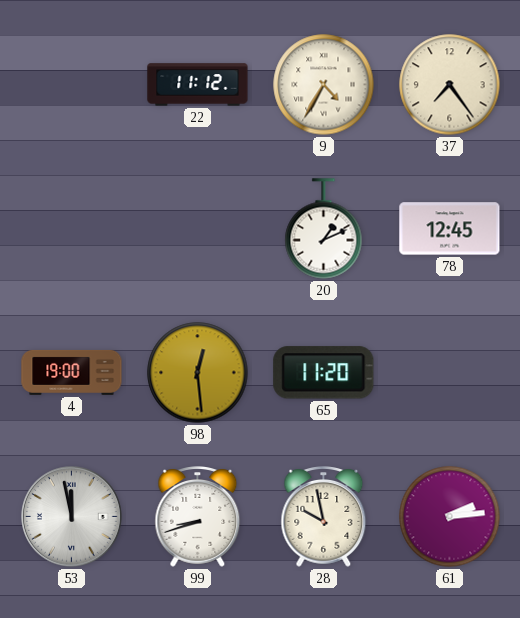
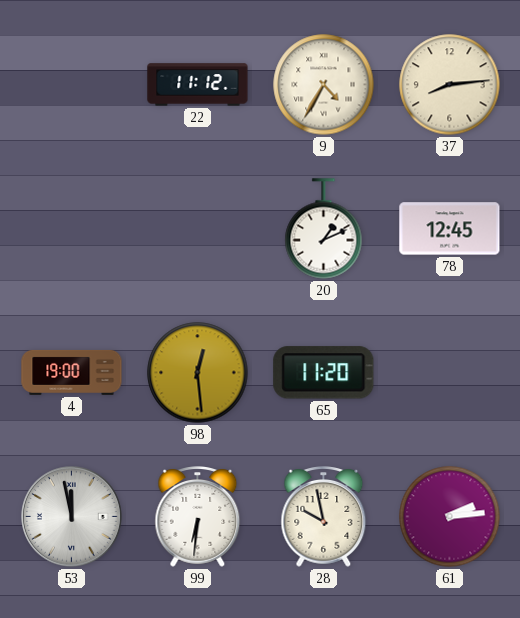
37: 7:24 -> 8:14
99: 8:42 -> 6:31
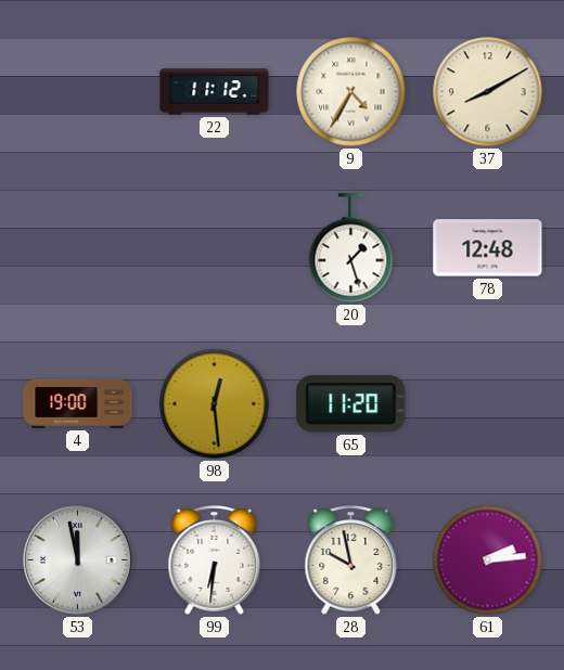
37: 8:14 -> 8:10
20: 1:11 -> 1:27
78: 12:45 -> 12:48
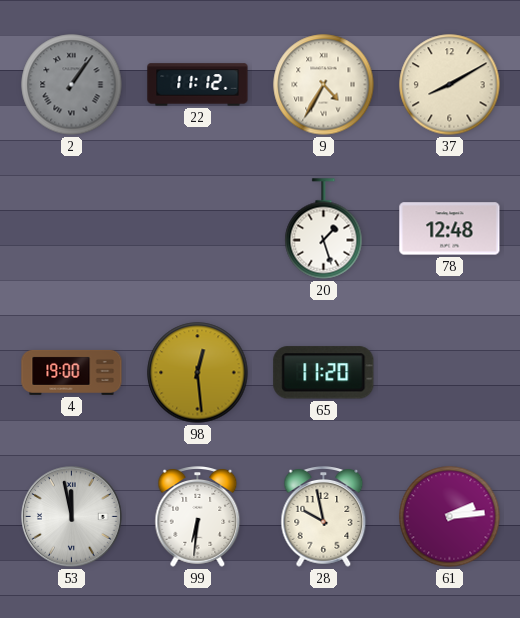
2: none -> 1:06
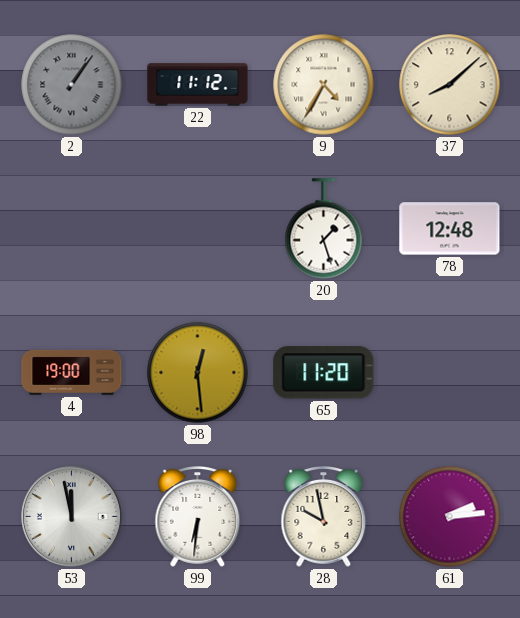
37: 8:10 -> 8:08
